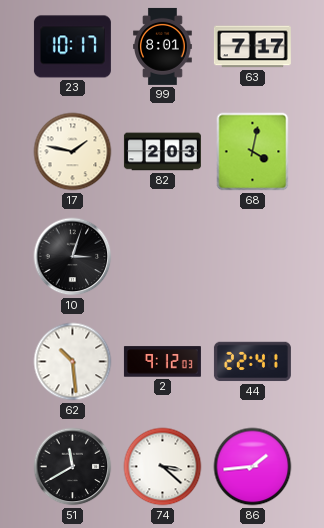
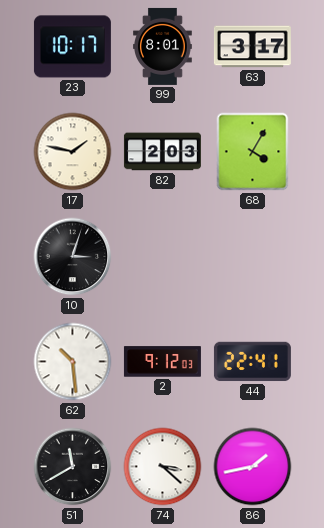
63: 7:17 -> 3:17
68: 4:02 -> 4:05
86: 1:44 -> 1:43
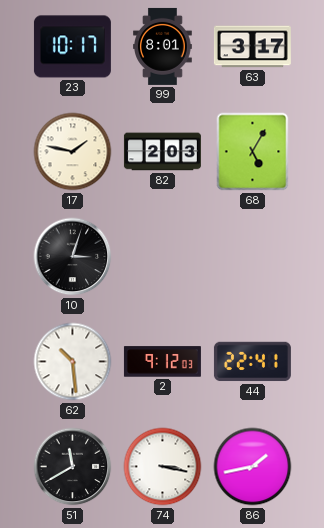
68: 4:05 -> 5:05
74: 3:22 -> 3:17
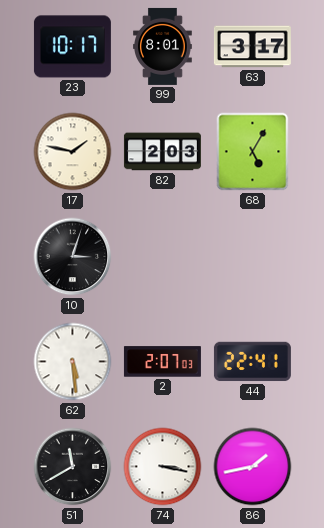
62: 10:29 -> 5:29
2: 9:12 -> 2:07
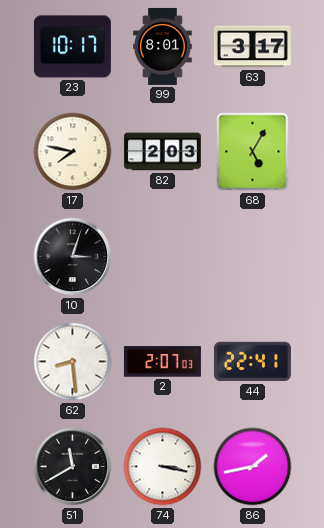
17: 1:47 -> 7:47
62: 5:29 -> 8:29
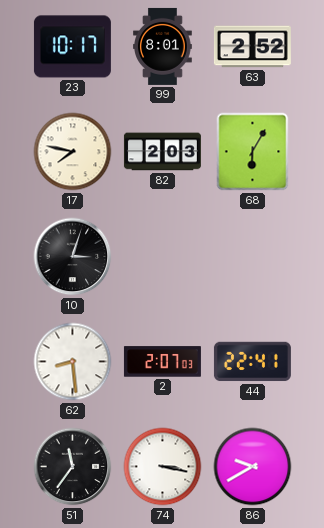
63: 3:17 -> 2:52
68: 5:05 -> 6:05
51: 11:40 -> 11:36
86: 1:43 -> 9:40
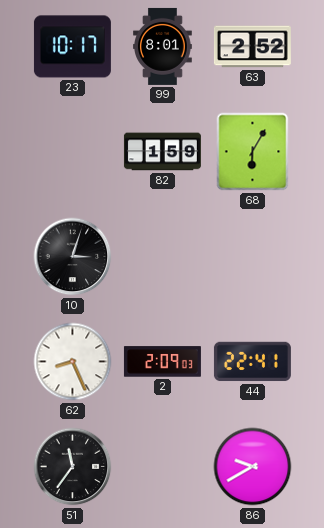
17: 7:47 -> none
82: 2:03 -> 1:59
62: 8:29 -> 8:26
2: 2:07 -> 2:09
74: 3:17 -> none
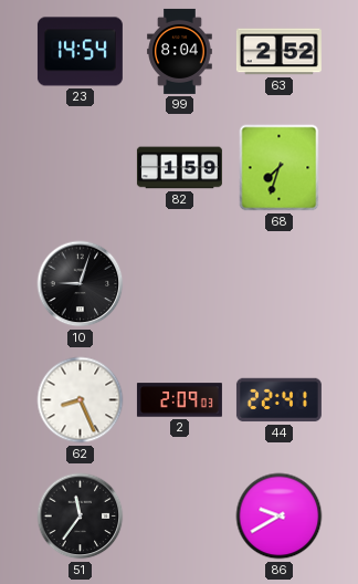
23: 10:17 -> 14:54
99: 8:01 -> 8:04
68: 6:05 -> 7:33
10: 3:03 -> 9:03
